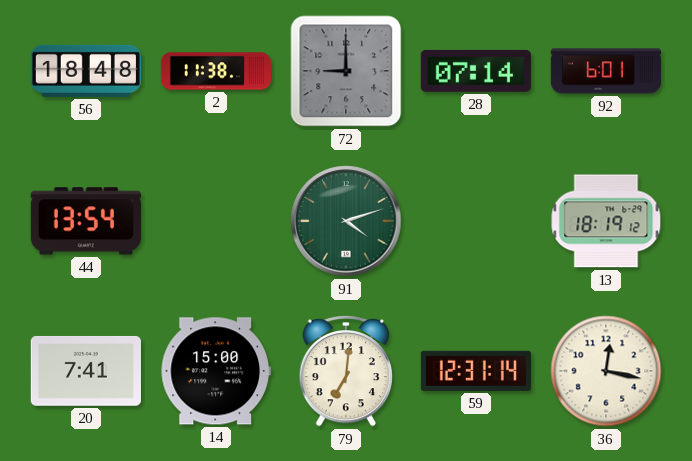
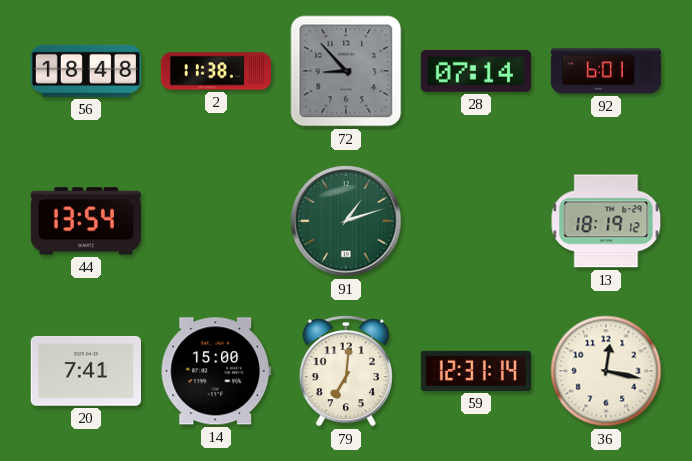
72: 9:00 -> 8:53
91: 4:12 -> 1:12
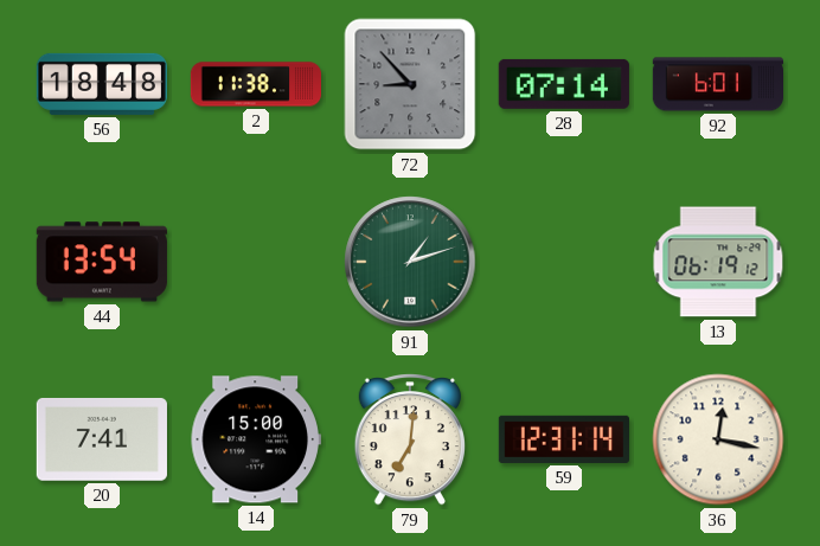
13: 18:19 -> 06:19
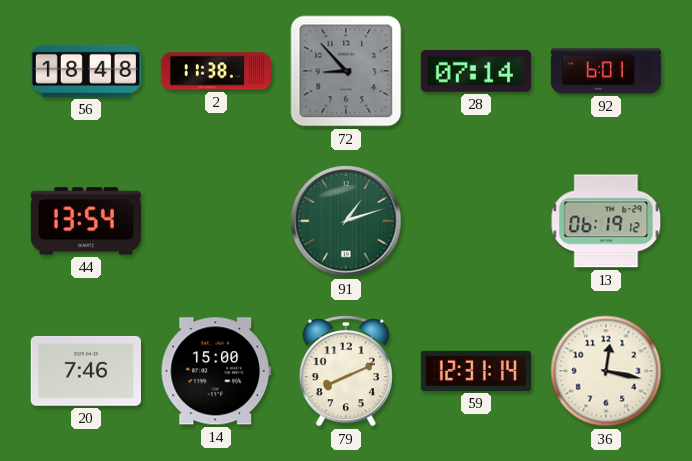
20: 7:41 -> 7:46
79: 7:01 -> 8:11
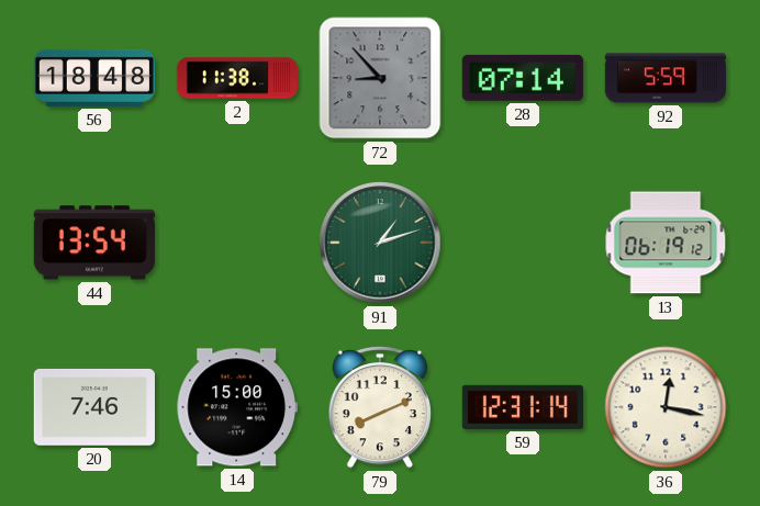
92: 6:01 -> 5:59
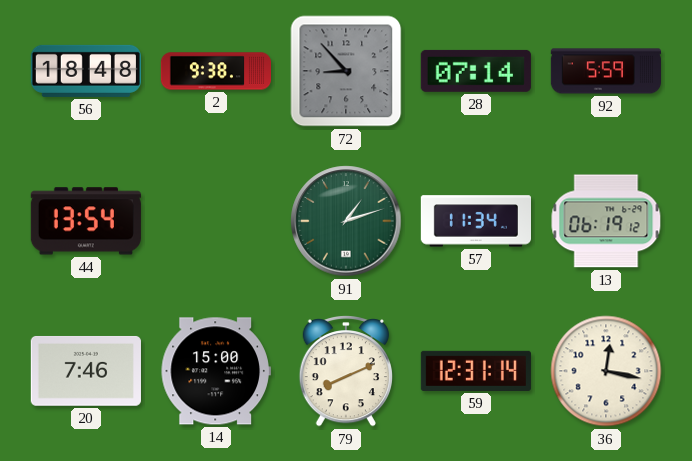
2: 11:38 -> 9:38
57: none -> 11:34
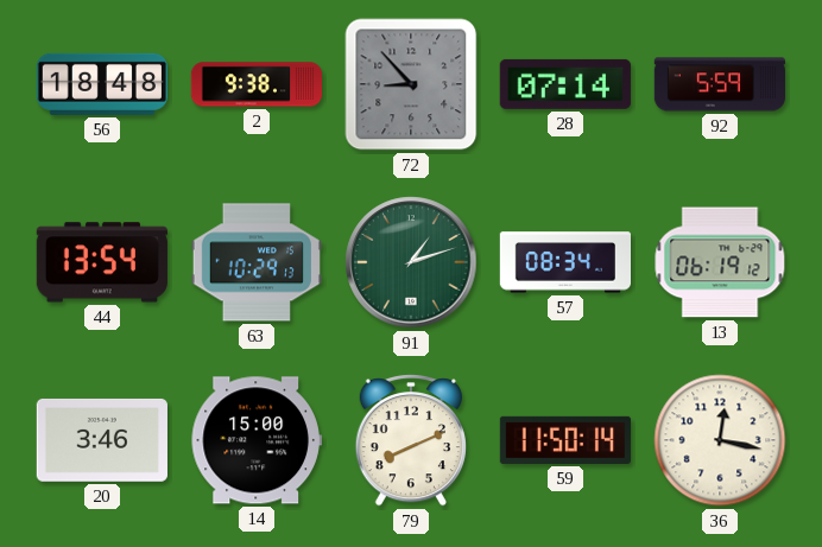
63: none -> 10:29
57: 11:34 -> 08:34
20: 7:46 -> 3:46
59: 12:31 -> 11:50
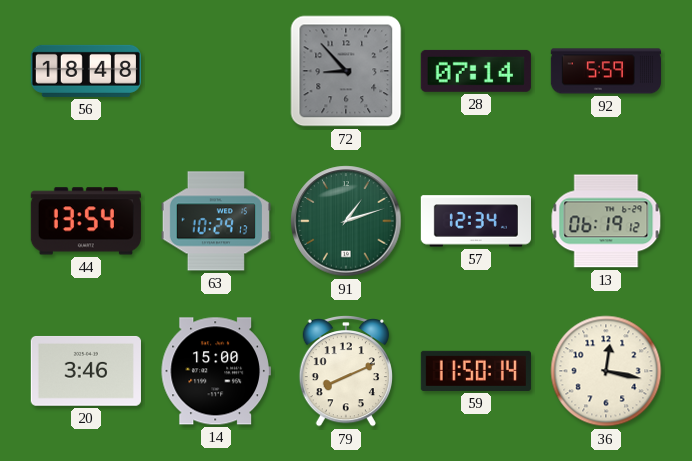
2: 9:38 -> none
57: 08:34 -> 12:34
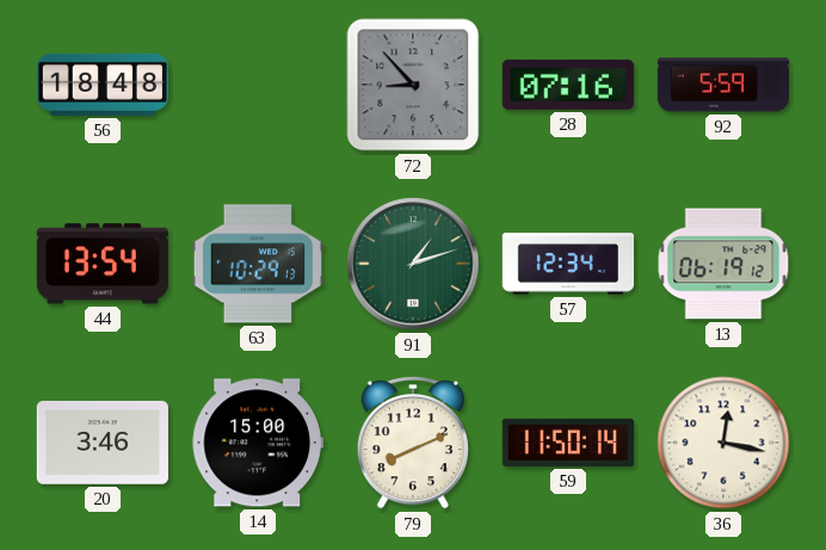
28: 07:14 -> 07:16
